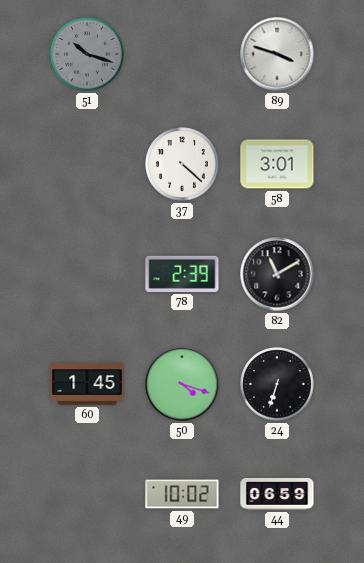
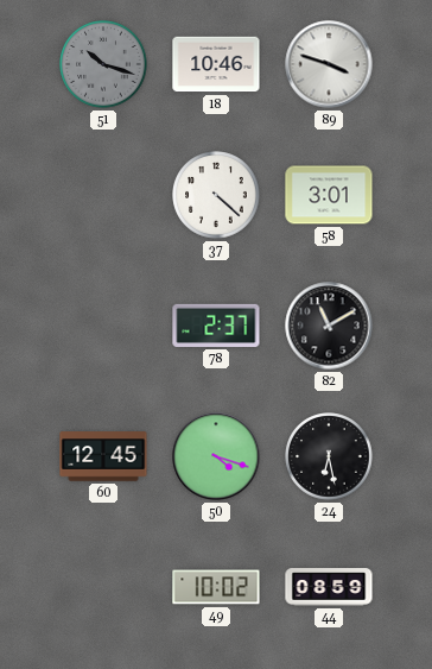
18: none -> 10:46
78: 2:39 -> 2:37
60: 1:45 -> 12:45
24: 6:33 -> 6:28
44: 06:59 -> 08:59
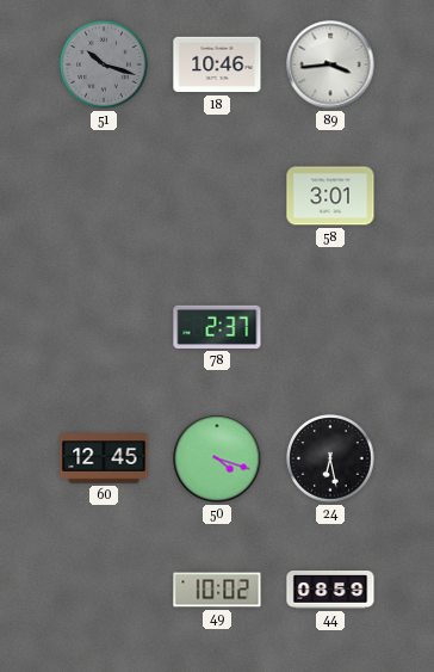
89: 3:48 -> 3:44
37: 4:22 -> none
82: 11:10 -> none
